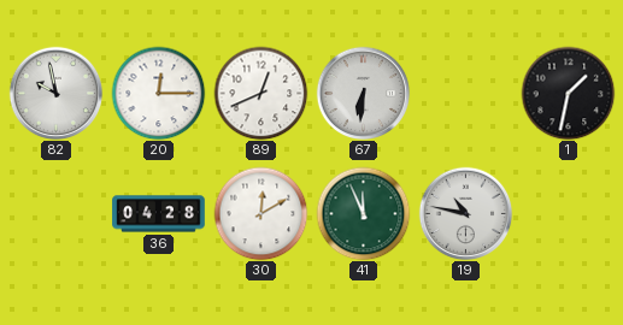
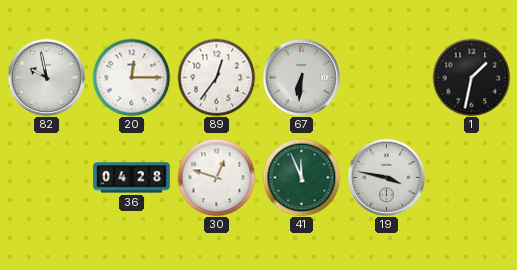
89: 12:41 -> 12:36
30: 12:10 -> 12:48
19: 10:47 -> 3:47
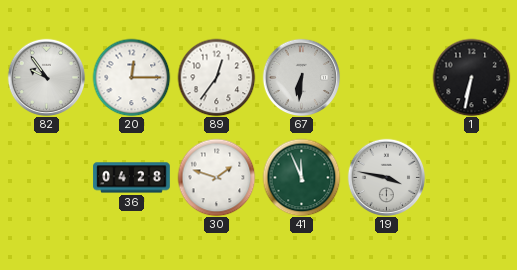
82: 9:58 -> 9:54
1: 1:32 -> 6:32
30: 12:48 -> 1:48
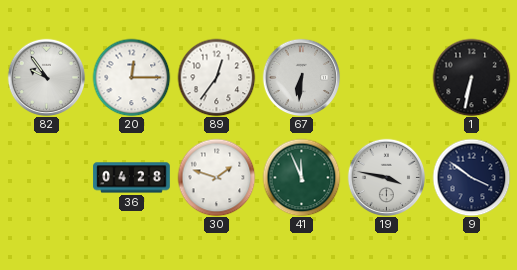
9: none -> 3:51
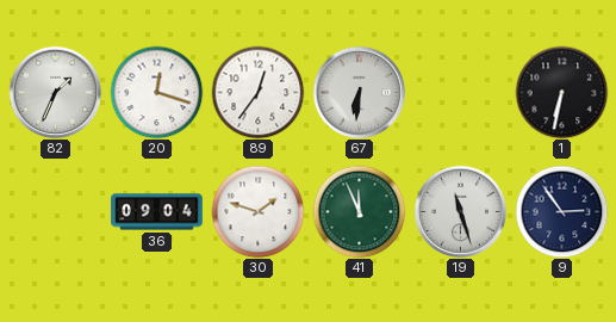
82: 9:54 -> 1:34
20: 12:15 -> 12:18
36: 04:28 -> 09:04
19: 3:47 -> 11:27
9: 3:51 -> 2:54
